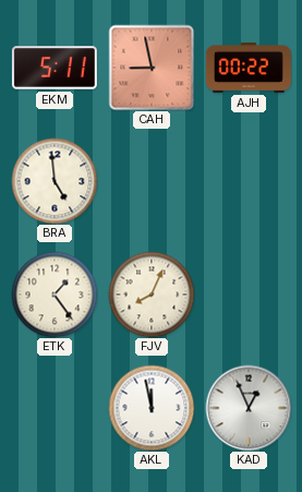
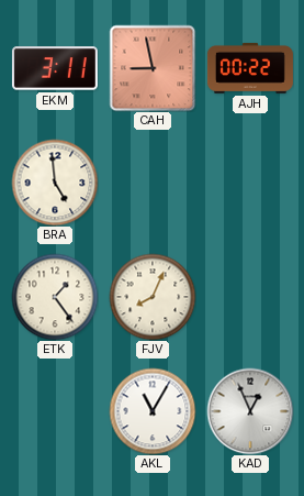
EKM: 5:11 -> 3:11
AKL: 11:58 -> 11:05
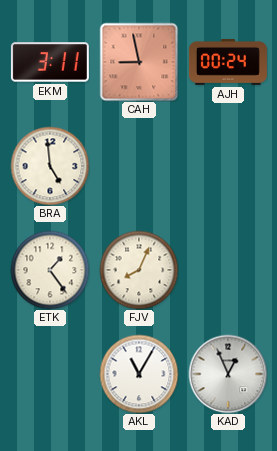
AJH: 00:22 -> 00:24
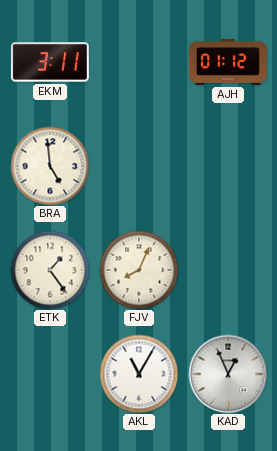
CAH: 8:58 -> none
AJH: 00:24 -> 01:12
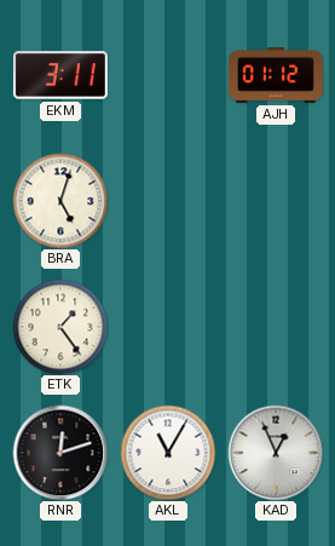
BRA: 4:59 -> 5:03
FJV: 8:04 -> none
RNR: none -> 12:12
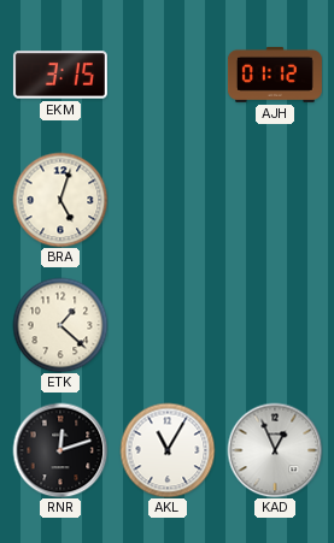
EKM: 3:11 -> 3:15
ETK: 1:24 -> 1:22
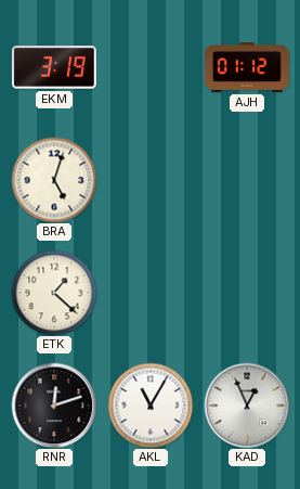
EKM: 3:15 -> 3:19
